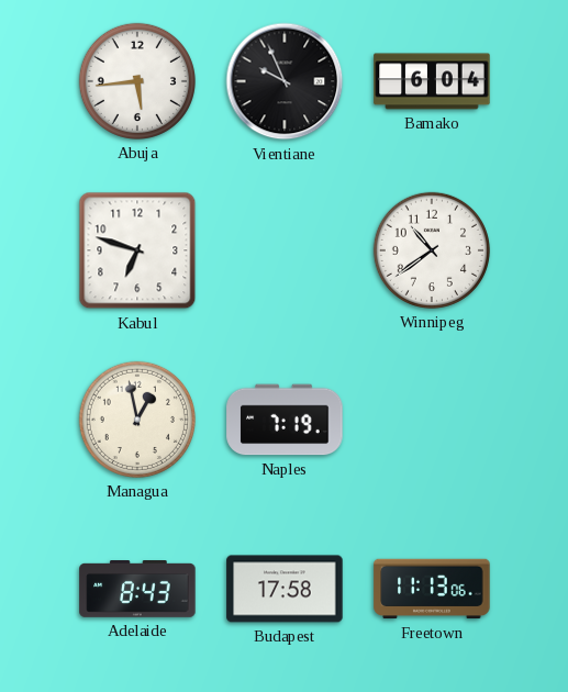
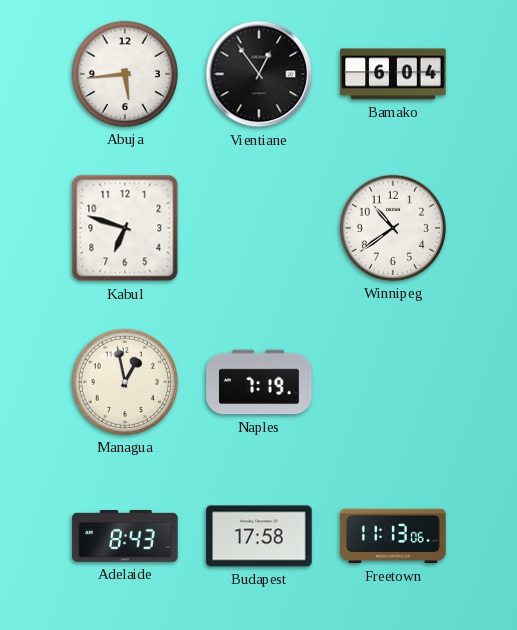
Vientiane: 9:56 -> 12:54
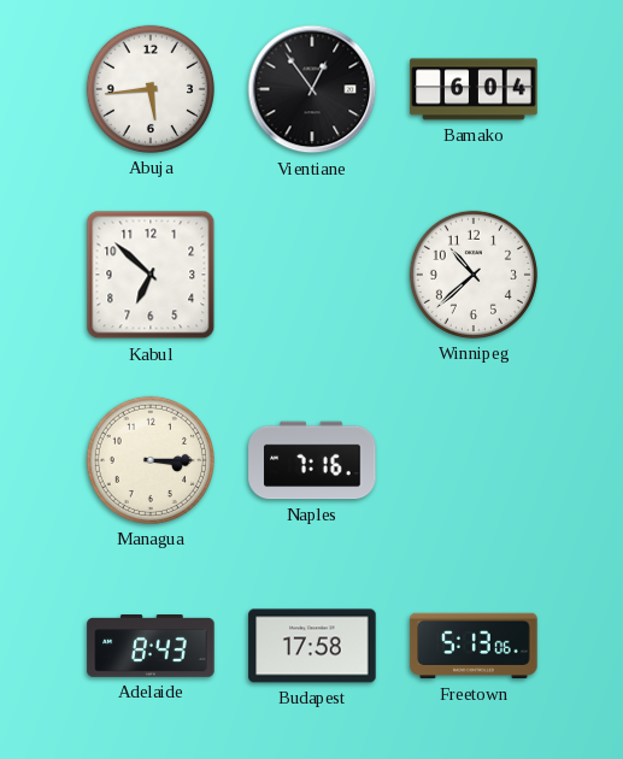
Kabul: 6:48 -> 6:52
Winnipeg: 10:39 -> 10:38
Managua: 12:58 -> 3:15
Naples: 7:19 -> 7:16
Freetown: 11:13 -> 5:13
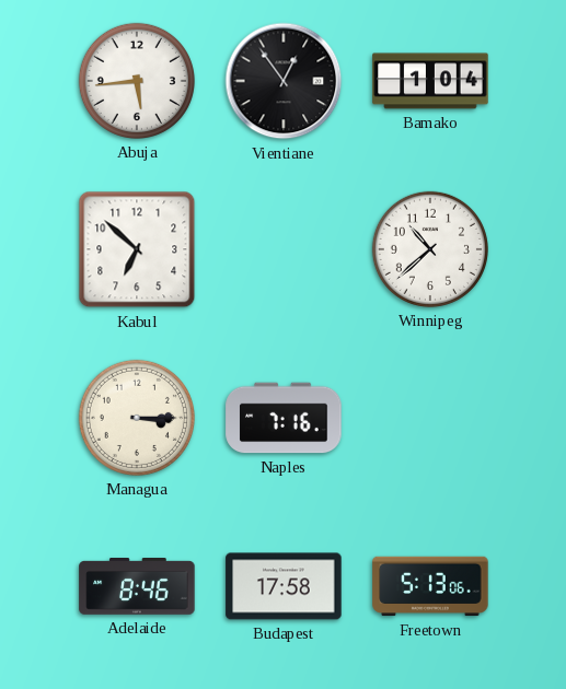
Bamako: 6:04 -> 1:04
Adelaide: 8:43 -> 8:46
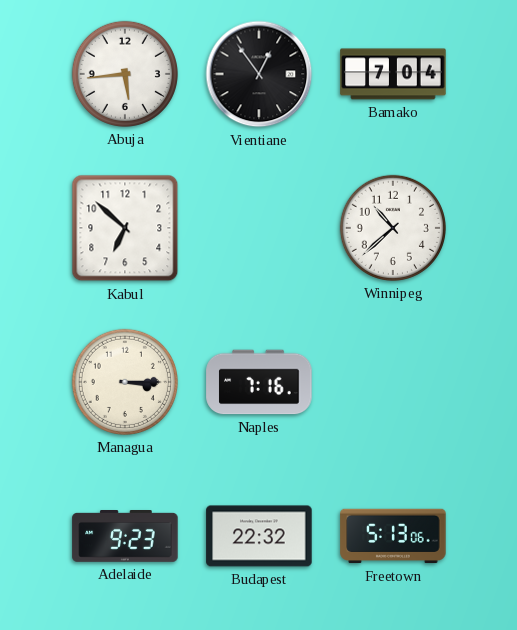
Bamako: 1:04 -> 7:04
Adelaide: 8:46 -> 9:23
Budapest: 17:58 -> 22:32
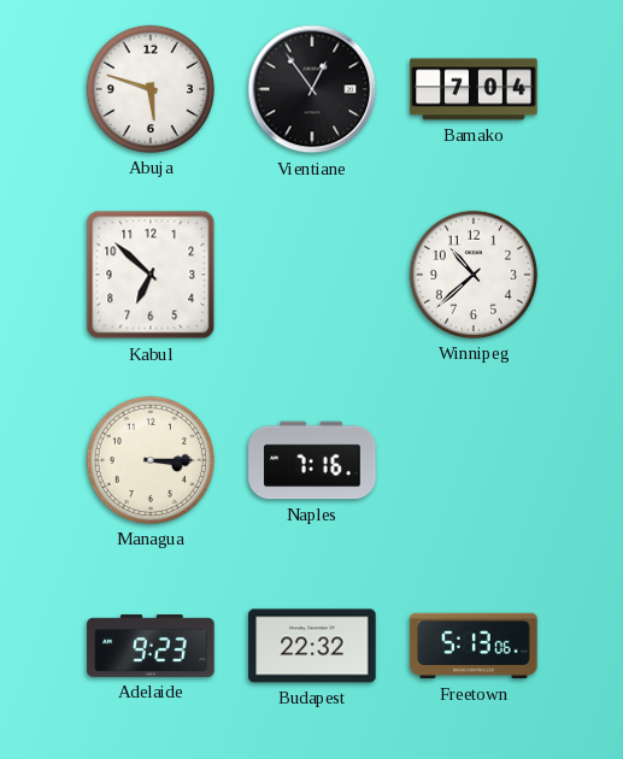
Abuja: 5:44 -> 5:48
